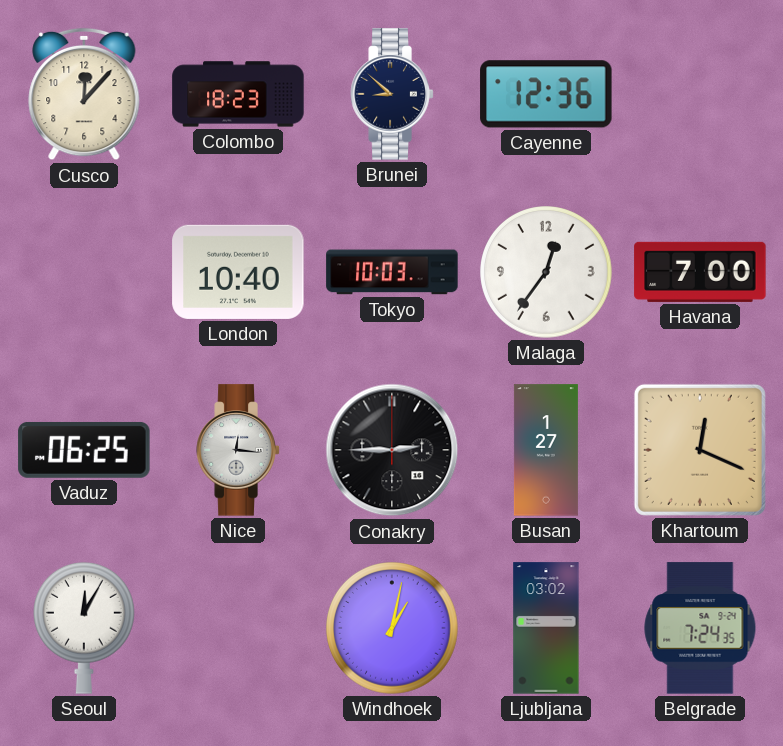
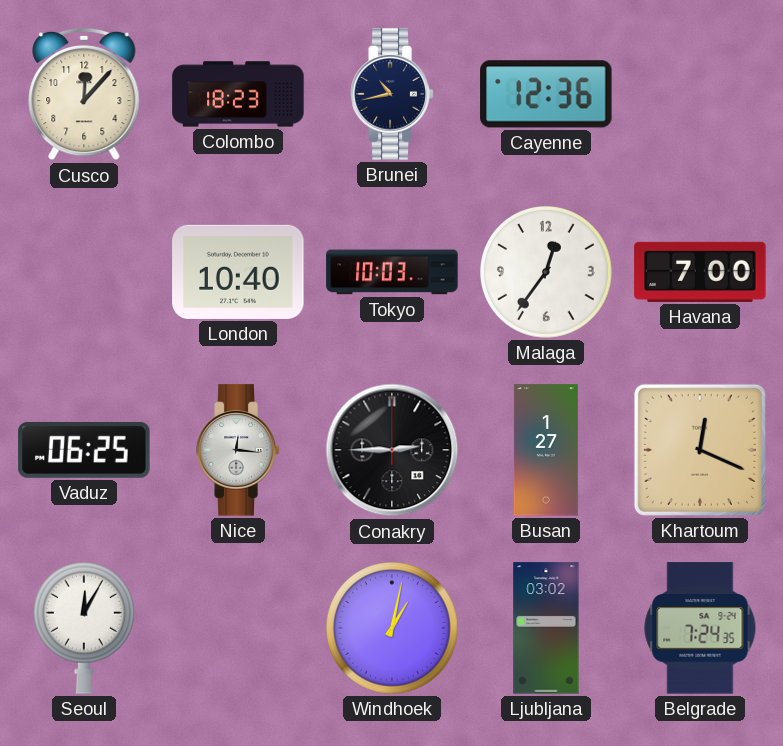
Brunei: 8:52 -> 10:43
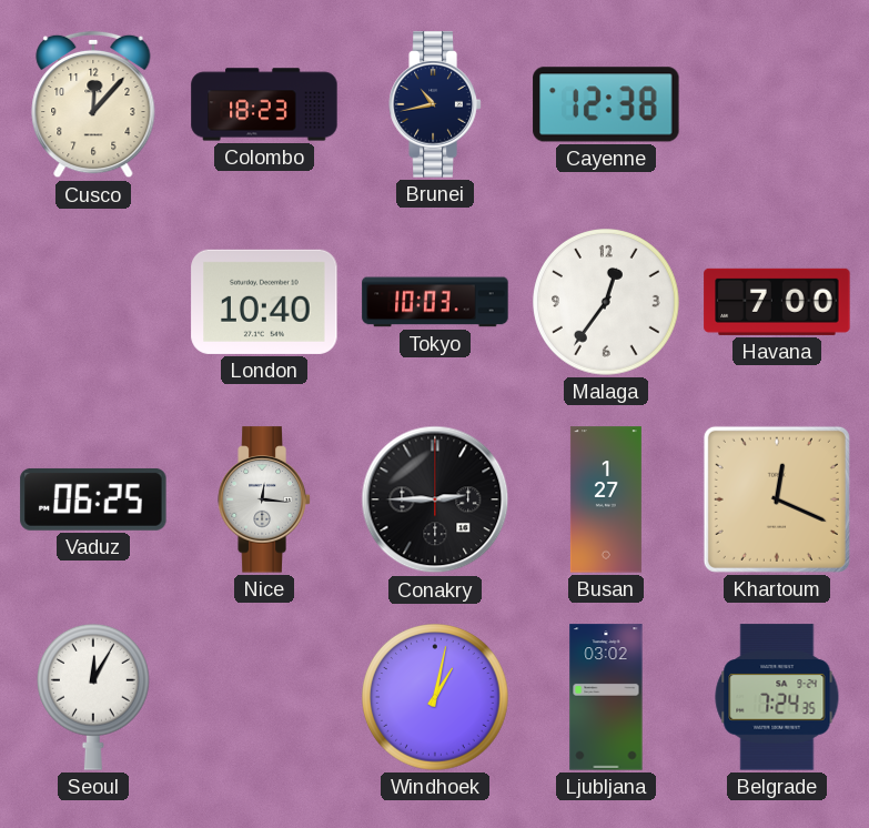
Cayenne: 12:36 -> 12:38
